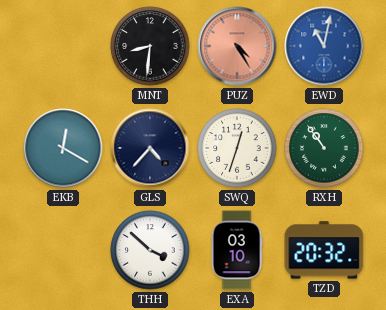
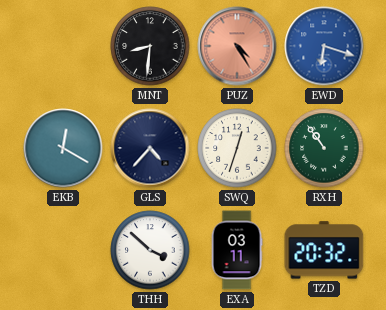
EWD: 11:02 -> 6:18
EXA: 03:10 -> 03:11
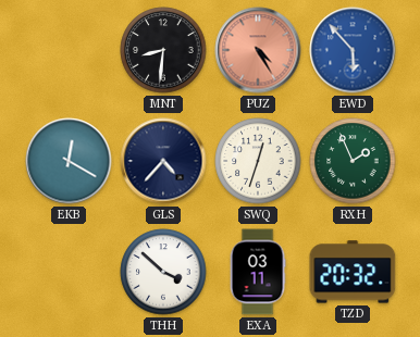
EWD: 6:18 -> 5:53
RXH: 10:54 -> 1:56
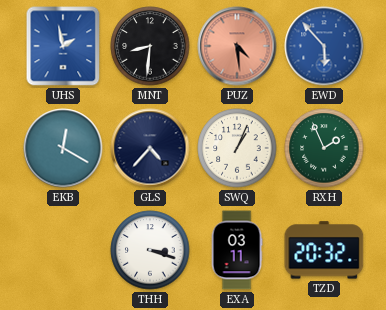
UHS: none -> 1:58
PUZ: 4:25 -> 4:29
SWQ: 12:33 -> 1:04
THH: 3:52 -> 3:18
